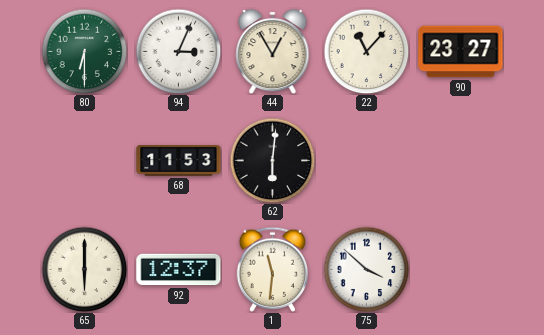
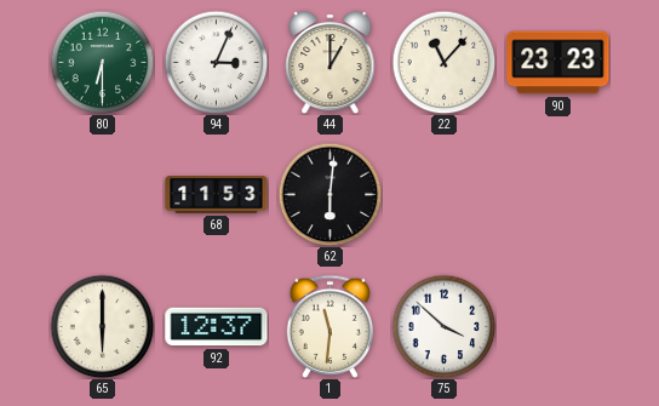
44: 12:55 -> 1:00
90: 23:27 -> 23:23
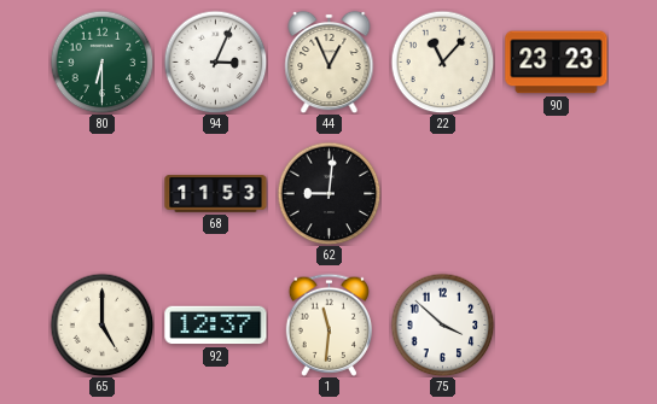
44: 1:00 -> 12:56
62: 6:01 -> 9:01
65: 6:00 -> 5:00
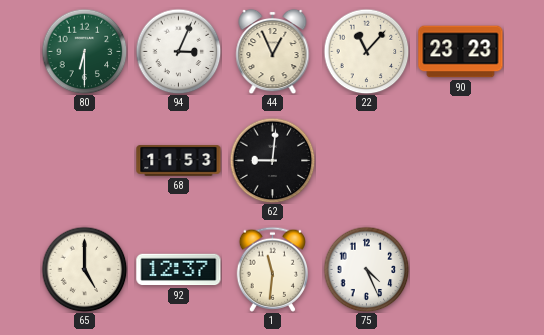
75: 3:52 -> 4:26
